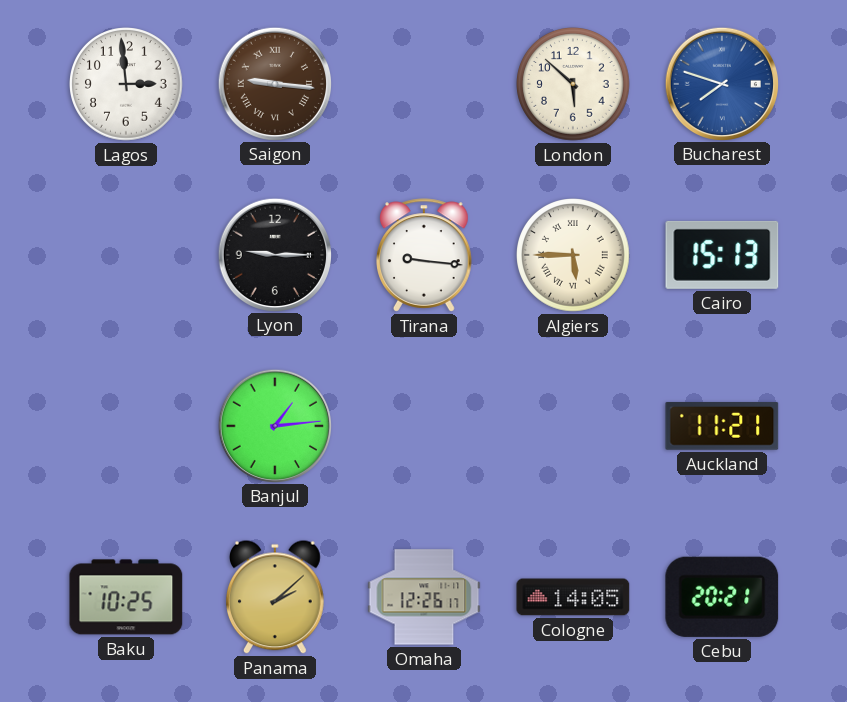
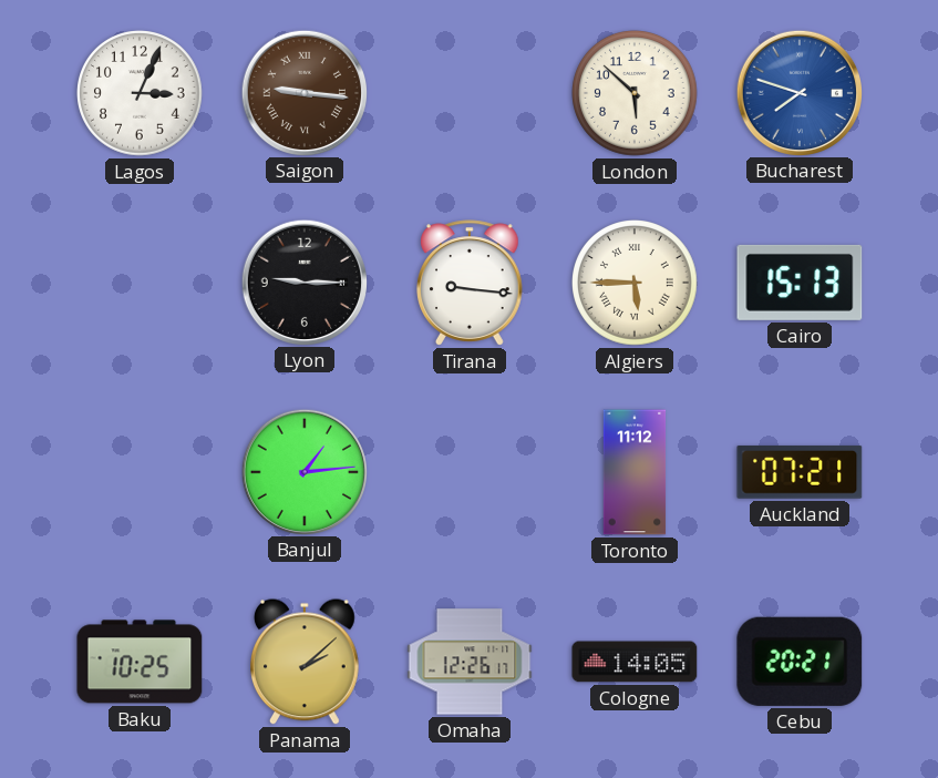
Lagos: 2:59 -> 3:04
Toronto: none -> 11:12
Auckland: 11:21 -> 07:21
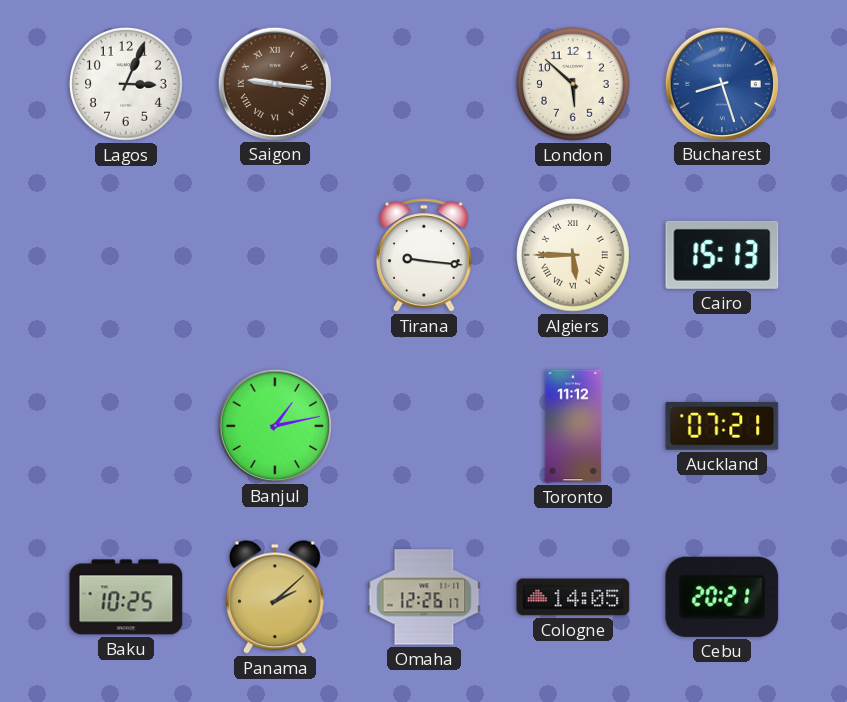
Bucharest: 7:48 -> 8:27
Lyon: 9:15 -> none
Banjul: 1:14 -> 1:13
